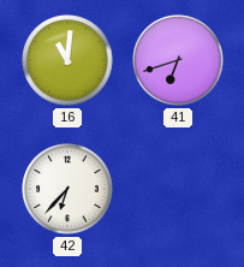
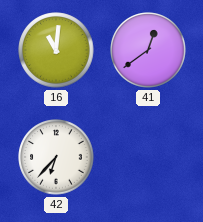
41: 6:42 -> 12:39
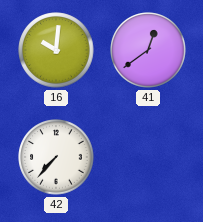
16: 11:01 -> 10:01
42: 6:37 -> 7:37
